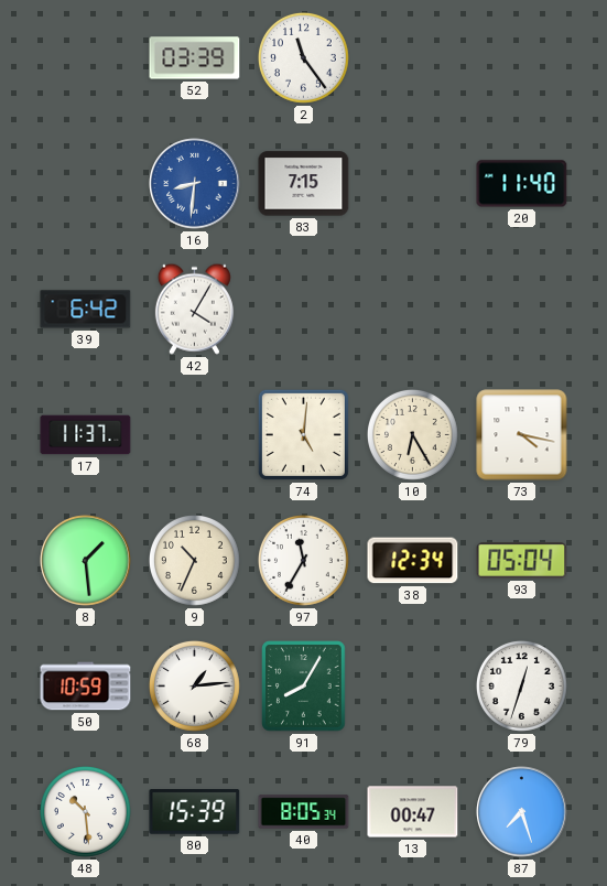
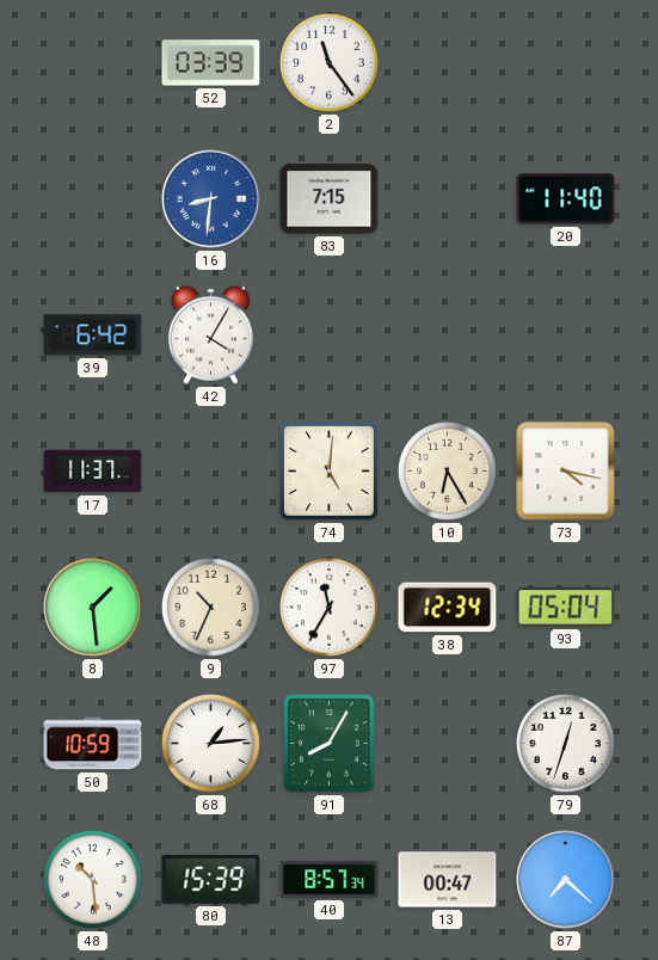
40: 8:05 -> 8:57
87: 7:27 -> 7:22
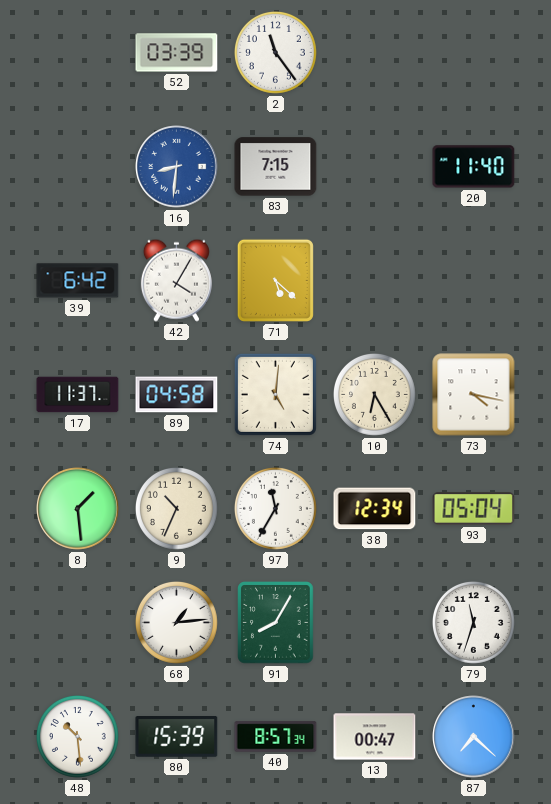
71: none -> 5:22
89: none -> 04:58
50: 10:59 -> none
79: 12:33 -> 11:33
